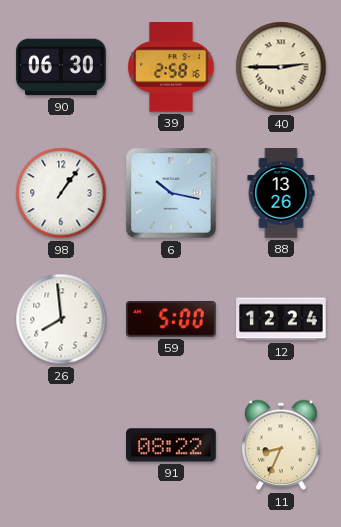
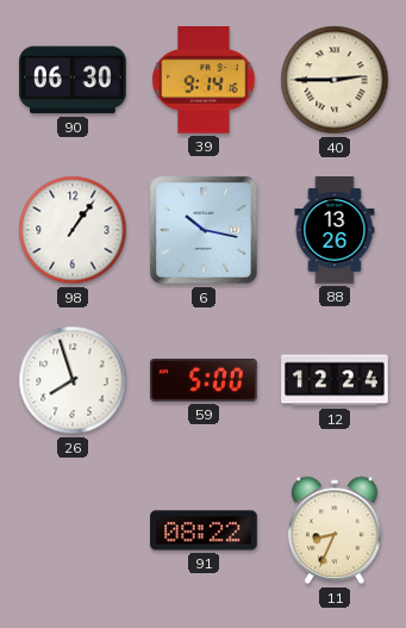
39: 2:58 -> 9:14
26: 7:59 -> 7:57
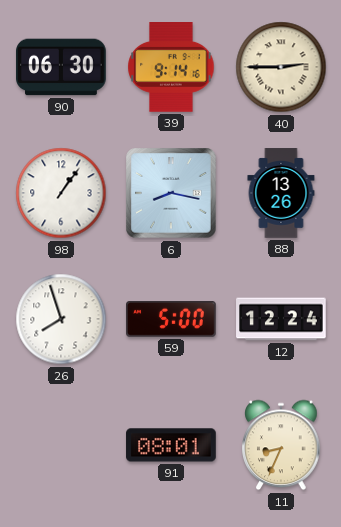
6: 10:17 -> 8:17
91: 08:22 -> 08:01
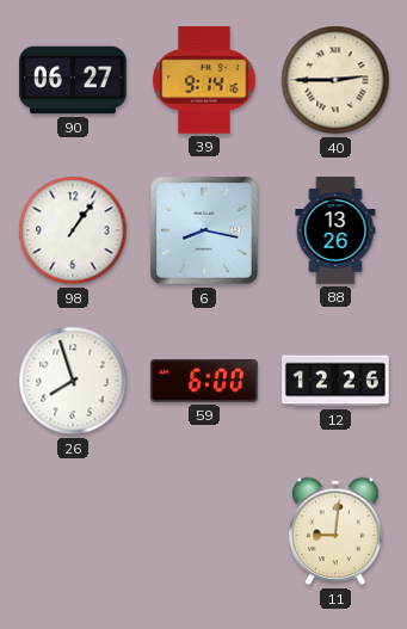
90: 06:30 -> 06:27
59: 5:00 -> 6:00
12: 12:24 -> 12:26
91: 08:01 -> none
11: 8:34 -> 9:01
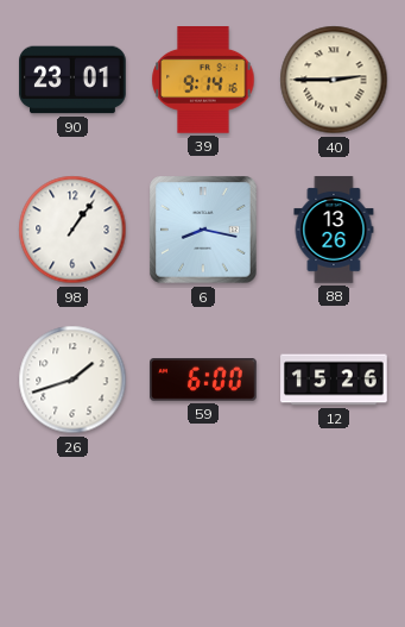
90: 06:27 -> 23:01
26: 7:57 -> 1:42
12: 12:26 -> 15:26
11: 9:01 -> none
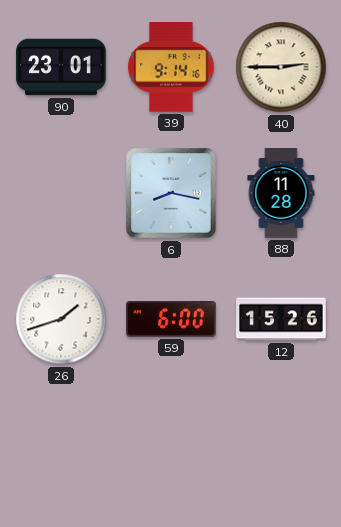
98: 1:06 -> none
88: 13:26 -> 11:28
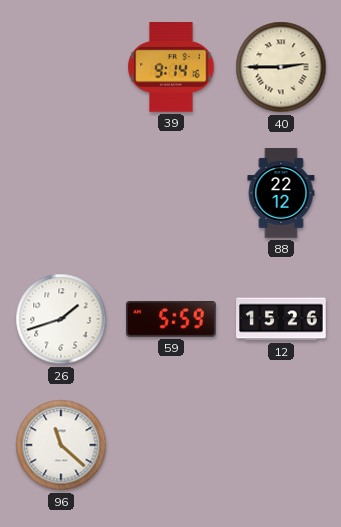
90: 23:01 -> none
6: 8:17 -> none
88: 11:28 -> 22:12
59: 6:00 -> 5:59
96: none -> 11:22
